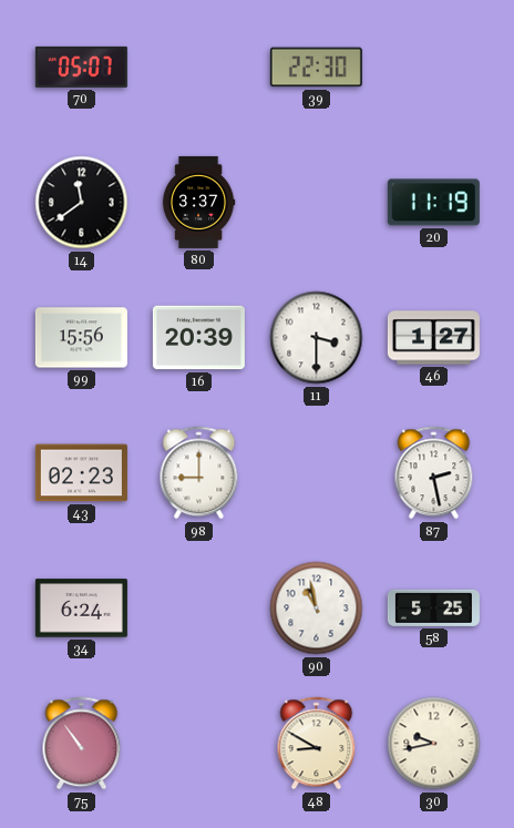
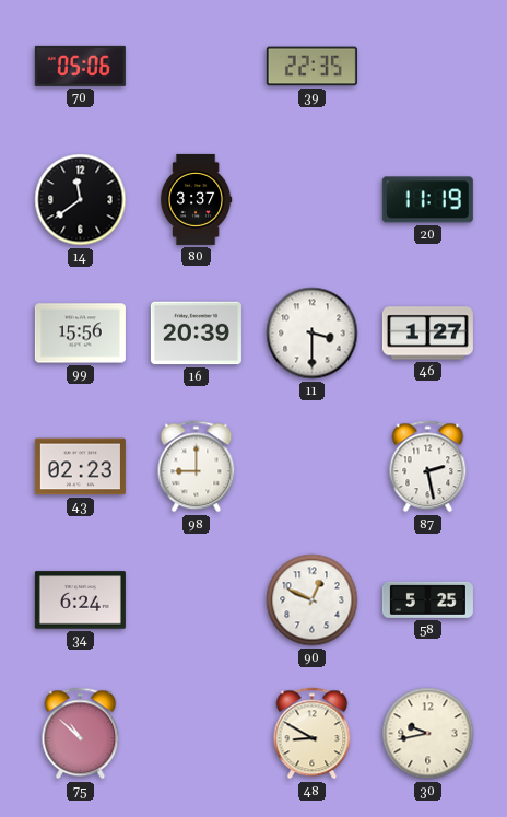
70: 05:07 -> 05:06
39: 22:30 -> 22:35
90: 10:58 -> 12:49
75: 10:54 -> 10:52
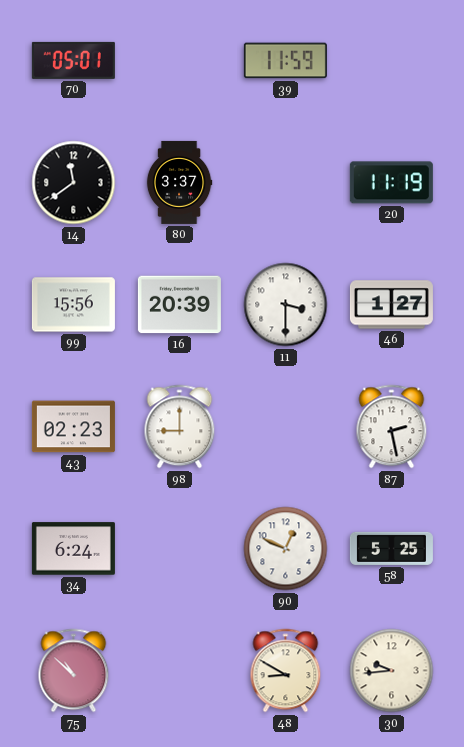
70: 05:06 -> 05:01
39: 22:35 -> 11:59
30: 9:43 -> 9:44
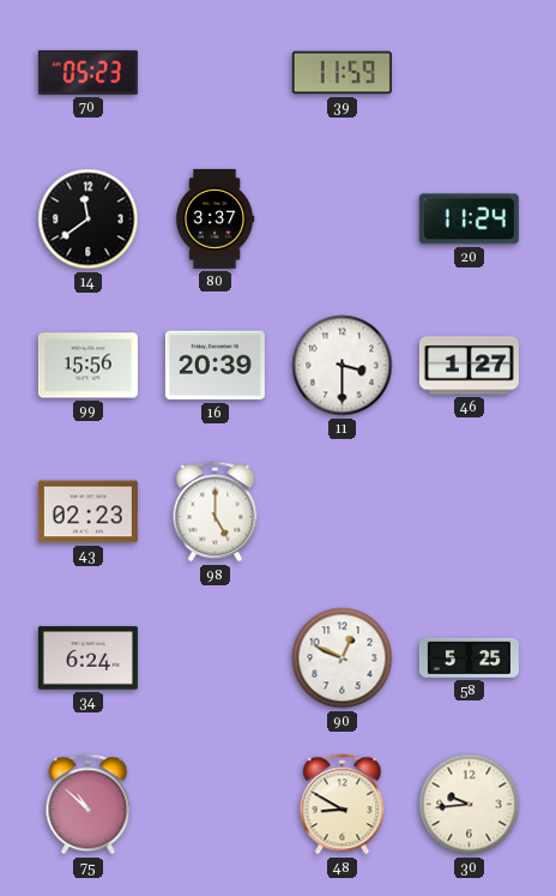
70: 05:01 -> 05:23
20: 11:19 -> 11:24
98: 9:00 -> 5:00
87: 2:28 -> none
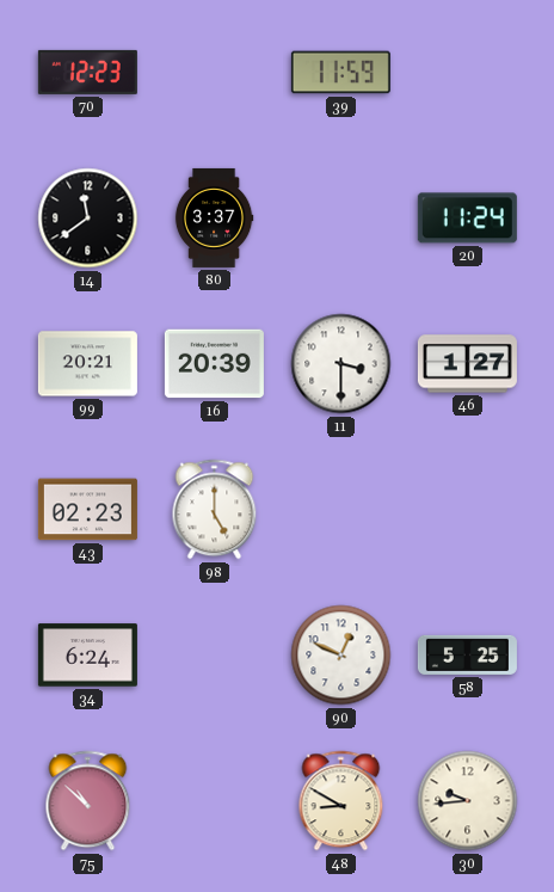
70: 05:23 -> 12:23
99: 15:56 -> 20:21
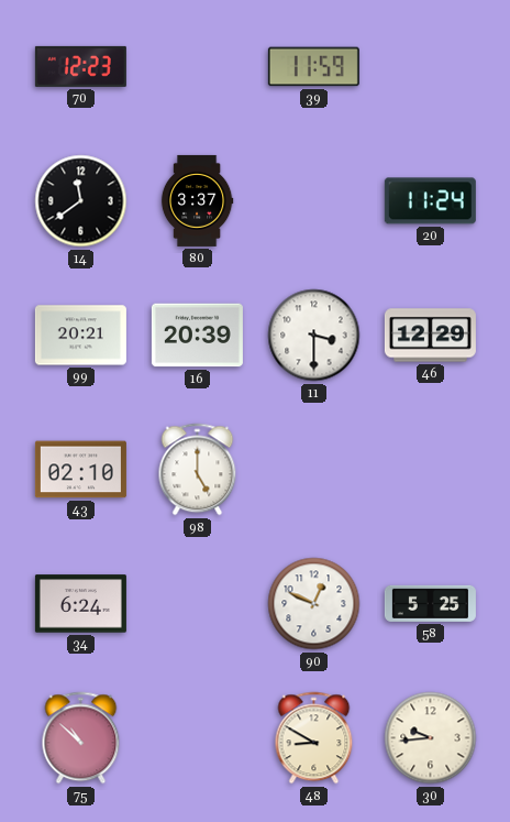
46: 1:27 -> 12:29
43: 02:23 -> 02:10
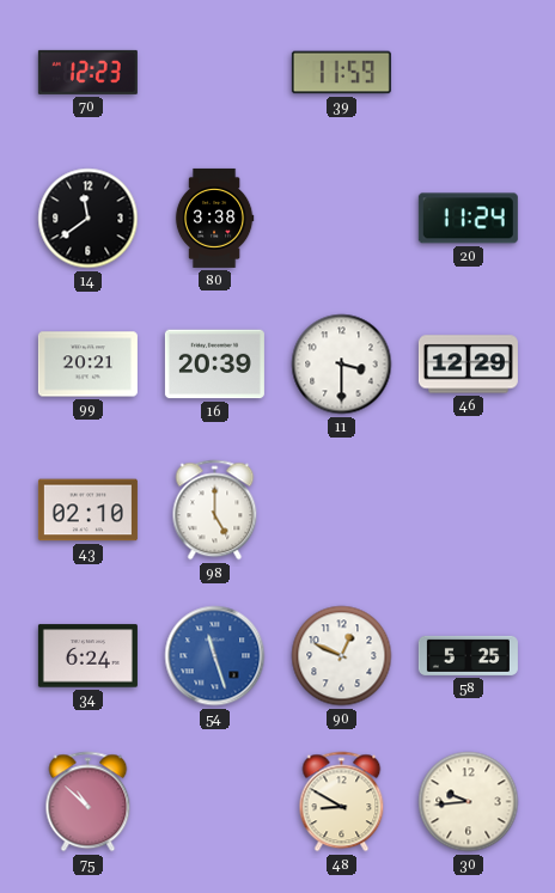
80: 3:37 -> 3:38
54: none -> 11:27
